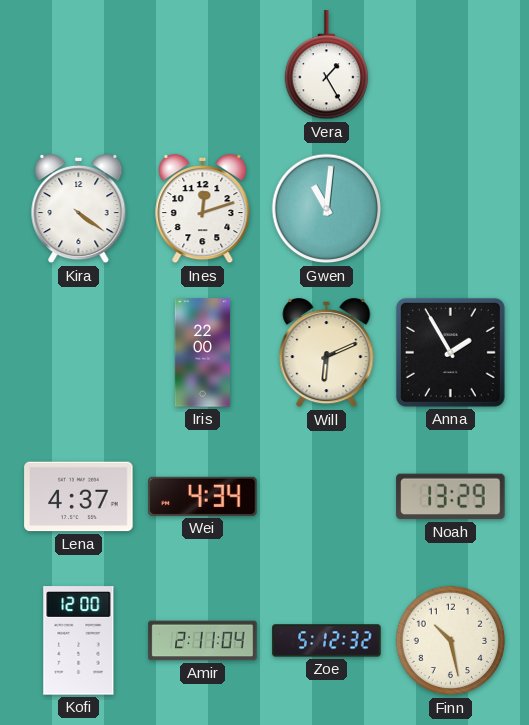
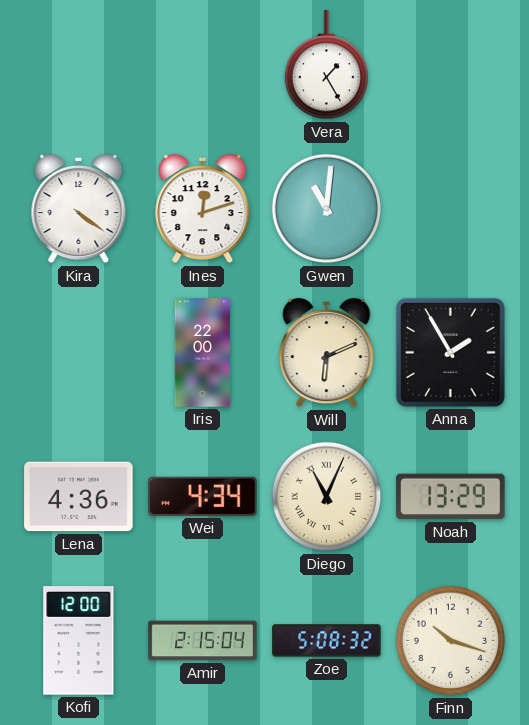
Lena: 4:37 -> 4:36
Diego: none -> 11:04
Amir: 2:11 -> 2:15
Zoe: 5:12 -> 5:08
Finn: 10:28 -> 10:18
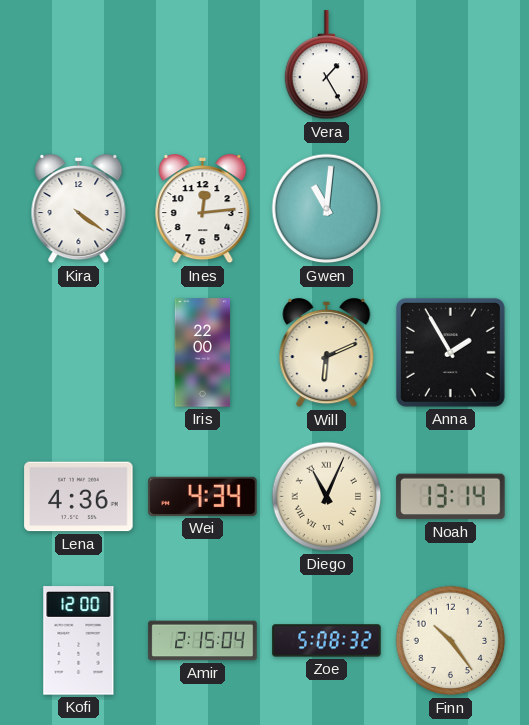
Ines: 12:12 -> 12:14
Noah: 13:29 -> 13:14
Finn: 10:18 -> 10:24
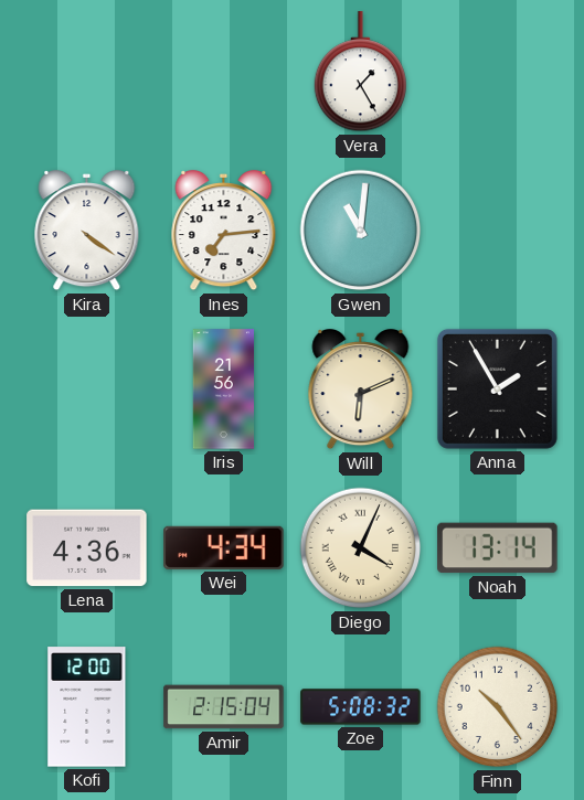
Ines: 12:14 -> 7:14
Iris: 22:00 -> 21:56
Diego: 11:04 -> 4:04
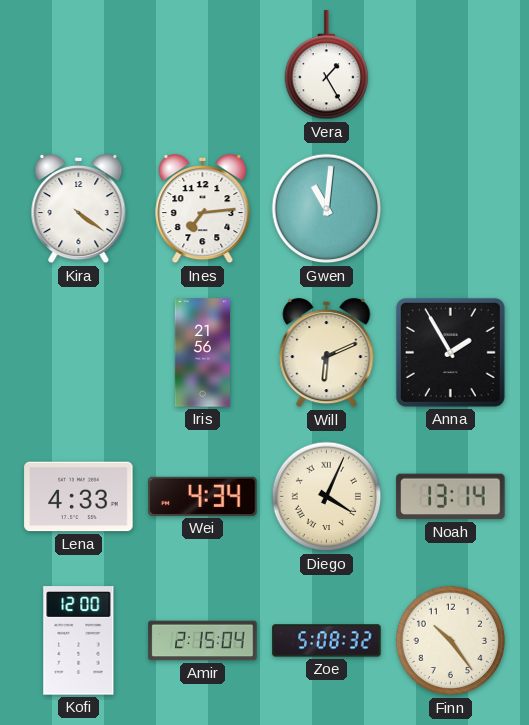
Lena: 4:36 -> 4:33
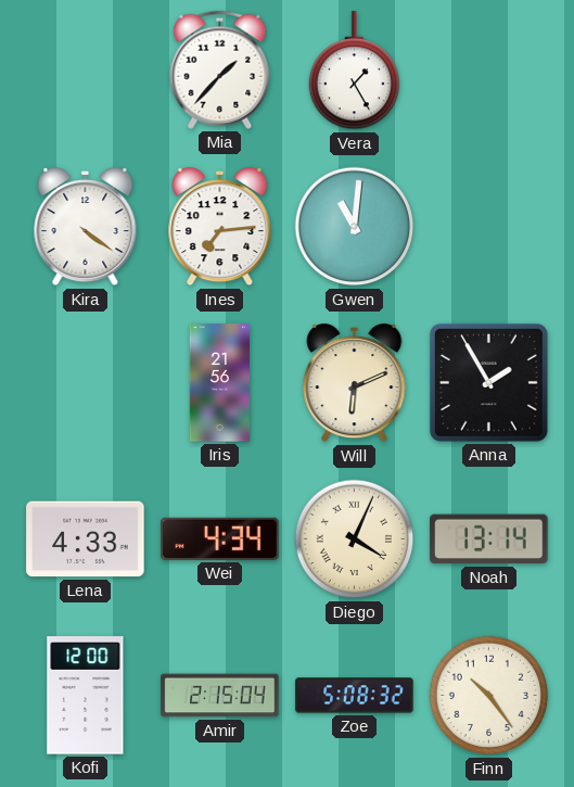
Mia: none -> 1:37
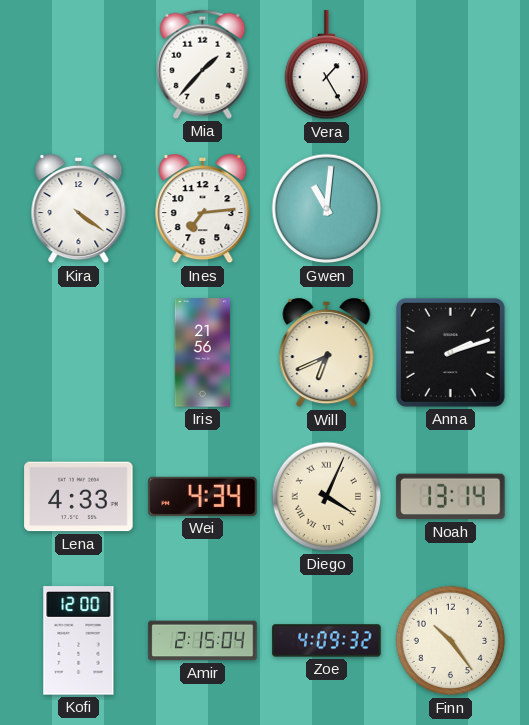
Will: 6:11 -> 6:41
Anna: 1:55 -> 2:12
Zoe: 5:08 -> 4:09
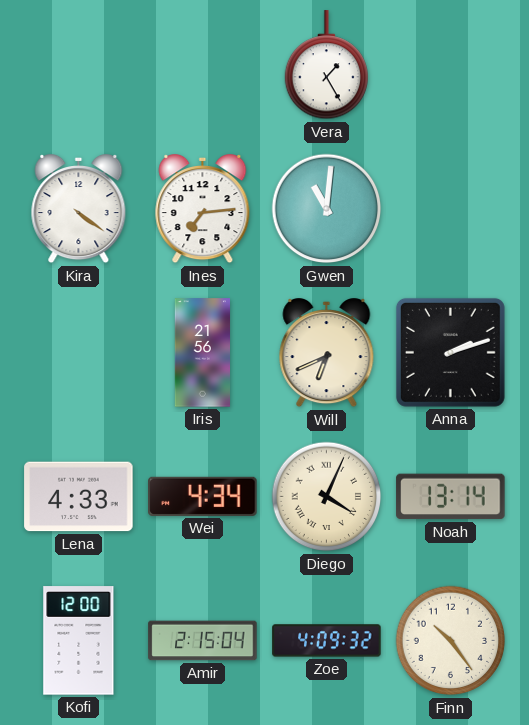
Mia: 1:37 -> none
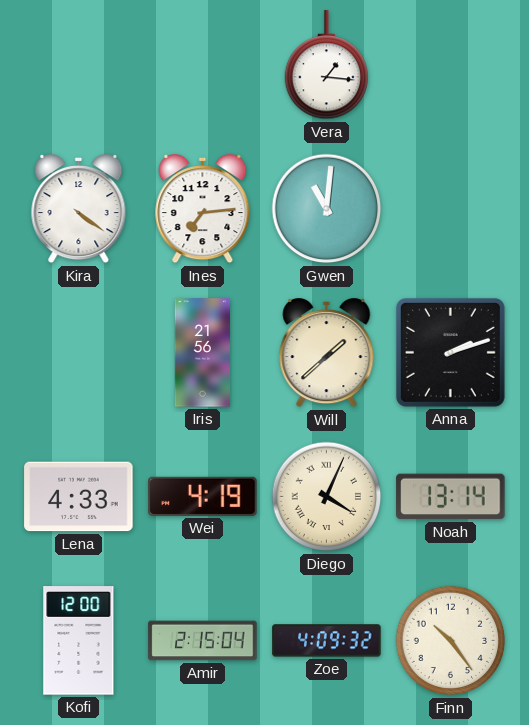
Vera: 1:25 -> 1:16
Will: 6:41 -> 1:38
Wei: 4:34 -> 4:19
